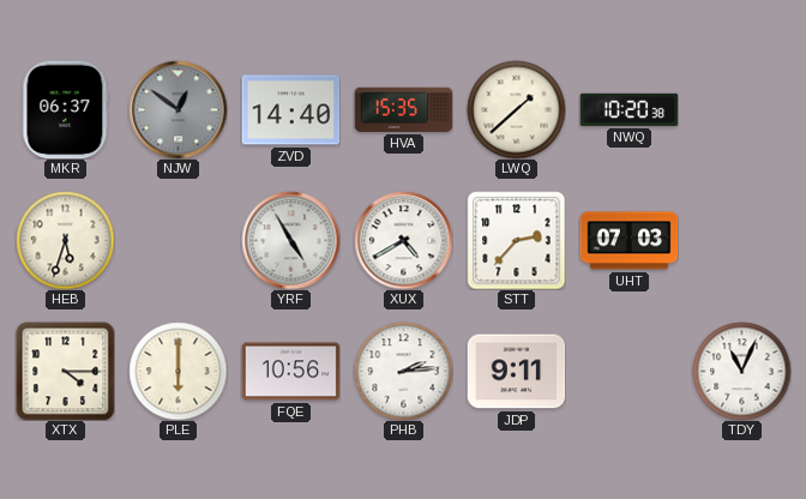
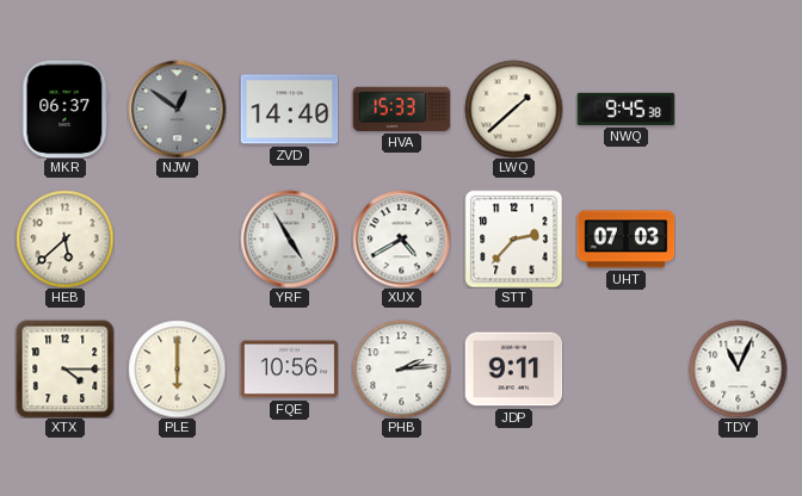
HVA: 15:35 -> 15:33
NWQ: 10:20 -> 9:45
HEB: 5:33 -> 5:38
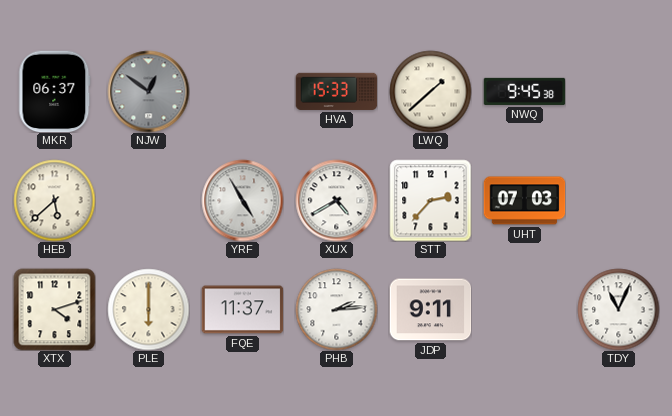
ZVD: 14:40 -> none
XTX: 4:15 -> 4:12
FQE: 10:56 -> 11:37
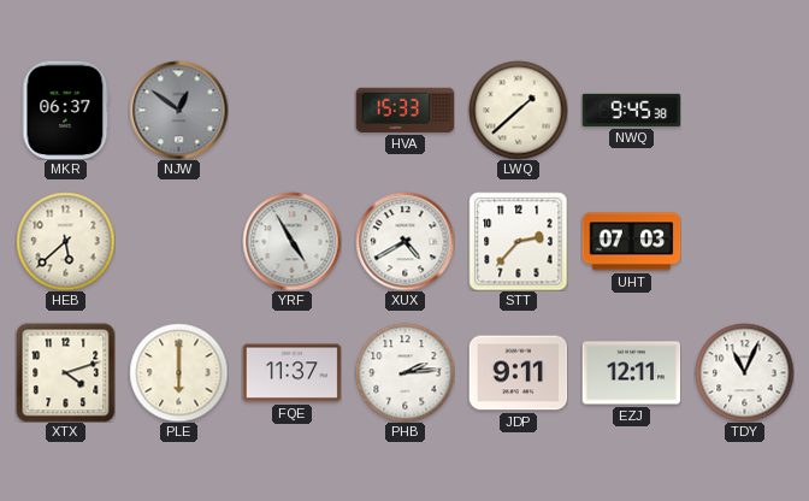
EZJ: none -> 12:11
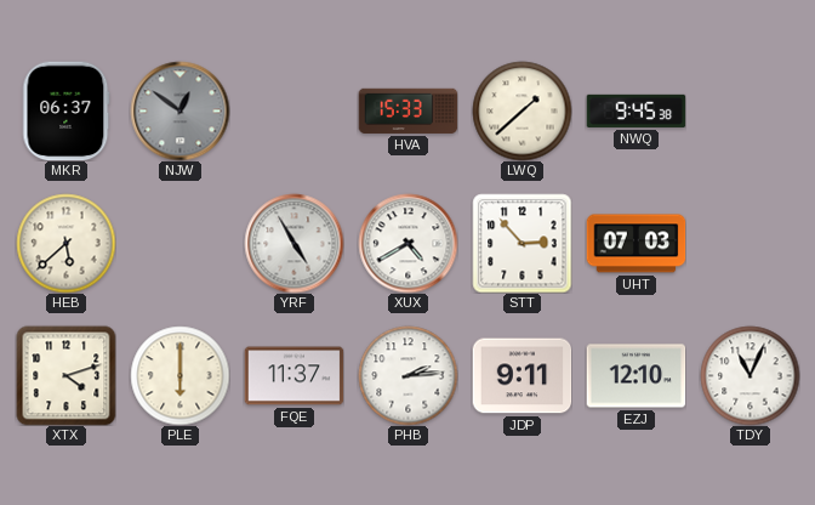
STT: 2:37 -> 2:53
EZJ: 12:11 -> 12:10
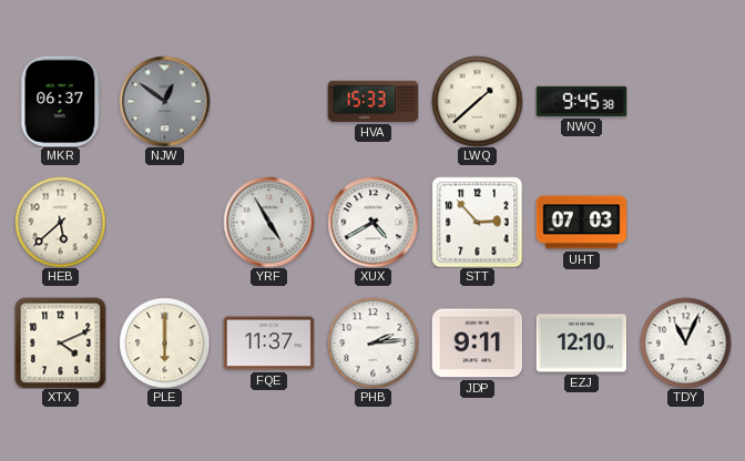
XTX: 4:12 -> 4:11
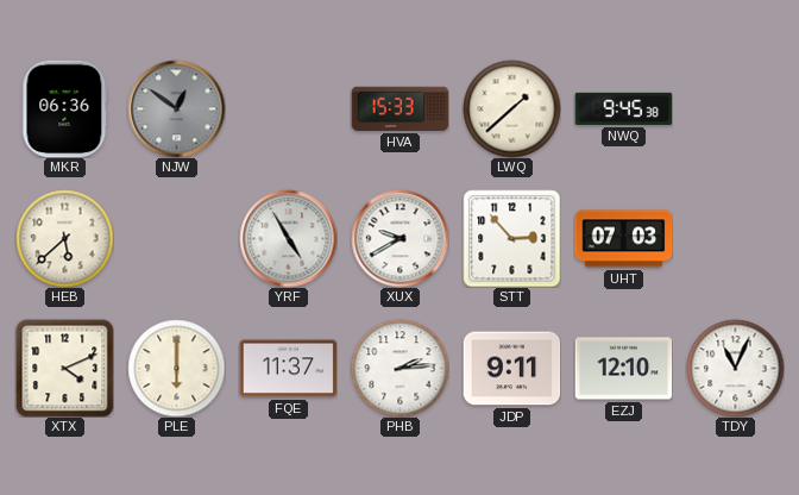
MKR: 06:37 -> 06:36
XUX: 4:40 -> 9:40
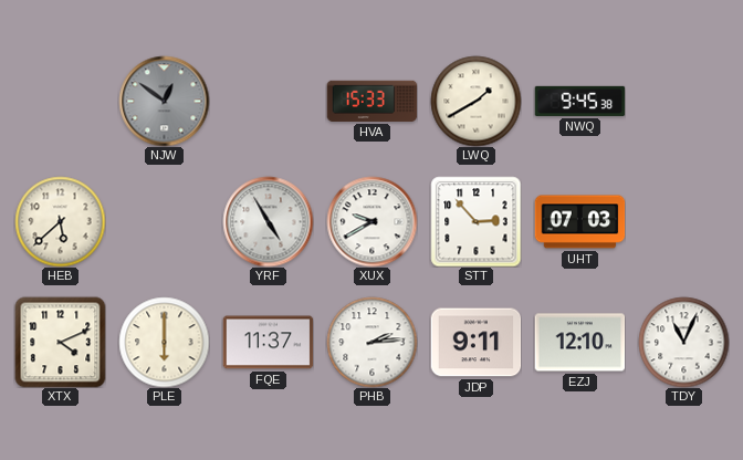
MKR: 06:36 -> none
LWQ: 1:38 -> 1:40
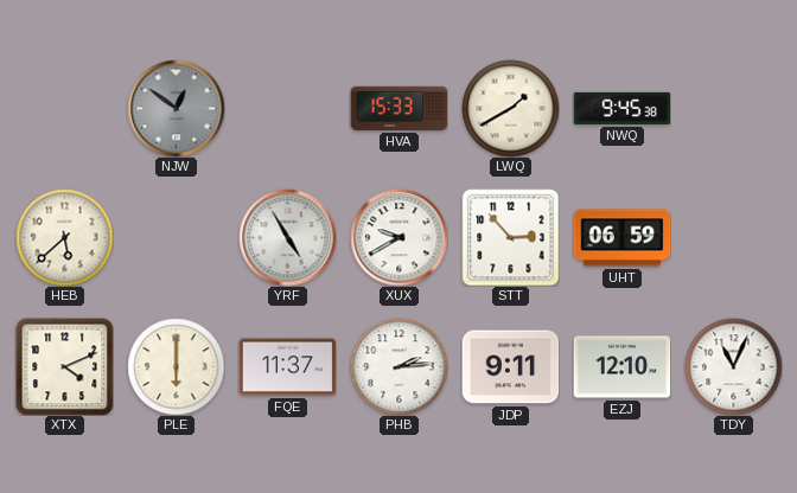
UHT: 07:03 -> 06:59
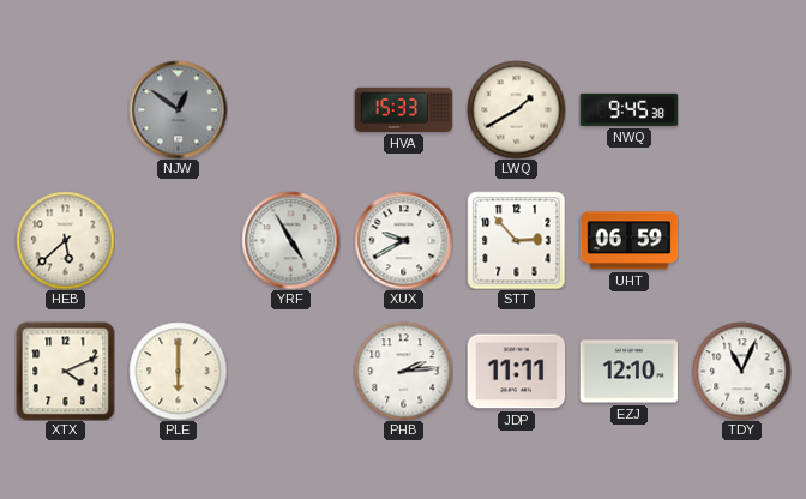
FQE: 11:37 -> none
JDP: 9:11 -> 11:11
